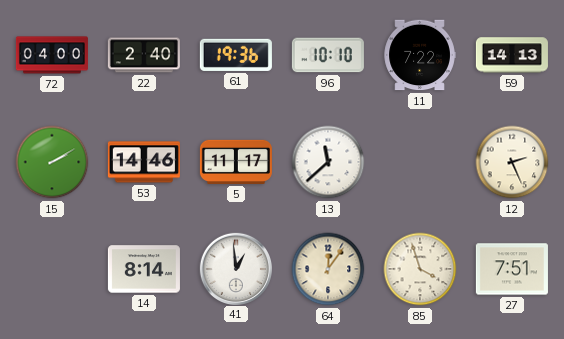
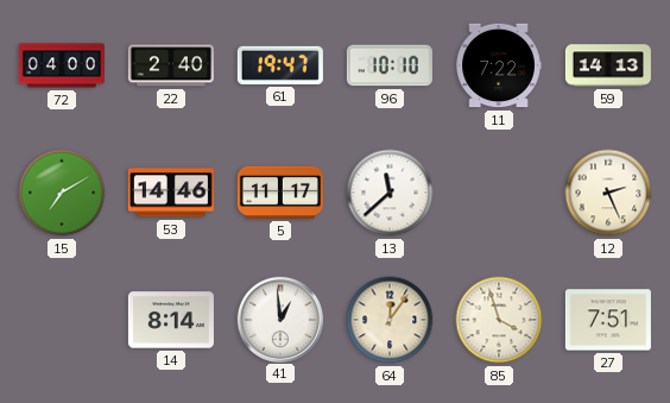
61: 19:36 -> 19:47
15: 2:10 -> 7:10
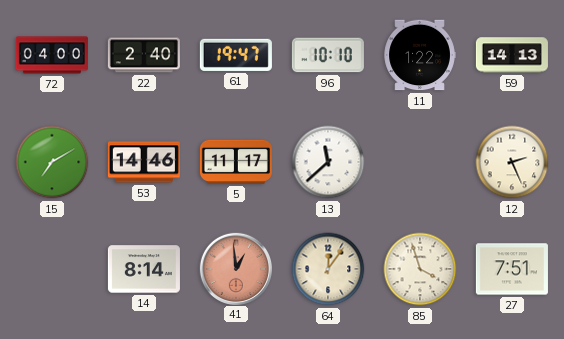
11: 7:22 -> 1:22
41 dial: white -> salmon
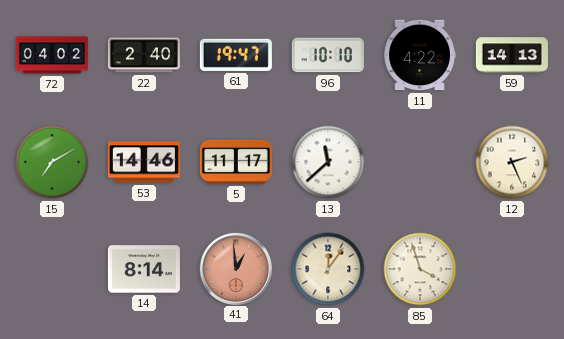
72: 04:00 -> 04:02
11: 1:22 -> 4:22
27: 7:51 -> none
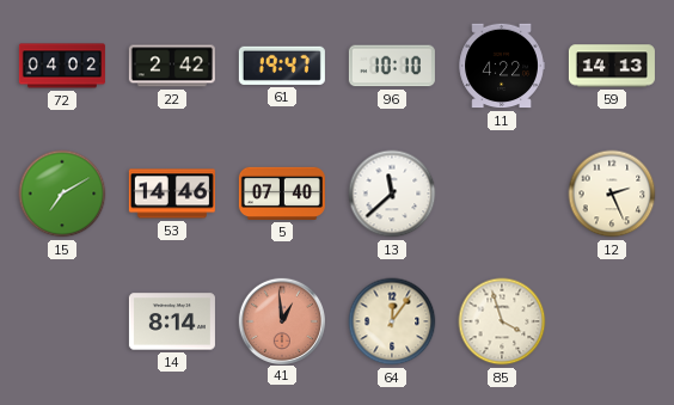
22: 2:40 -> 2:42
5: 11:17 -> 07:40
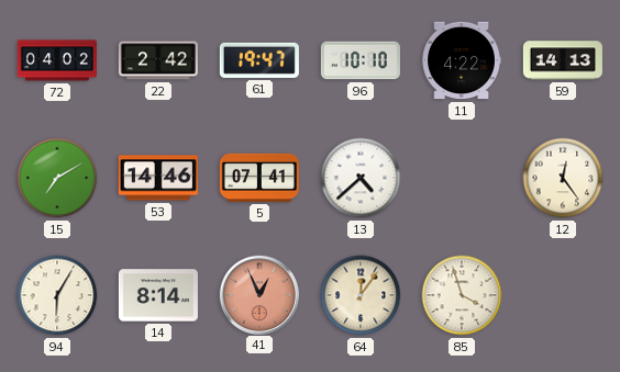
5: 07:40 -> 07:41
13: 11:38 -> 4:38
12: 2:26 -> 12:24
94: none -> 6:05
41: 12:59 -> 12:56
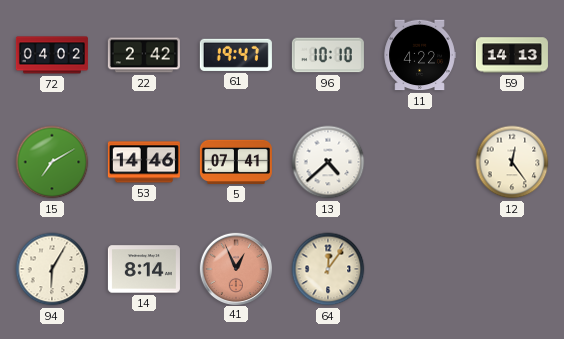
85: 3:57 -> none
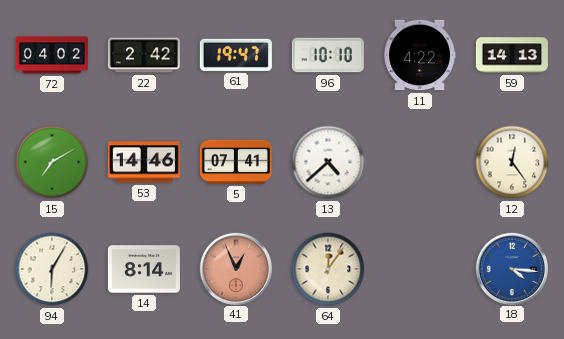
18: none -> 4:16
